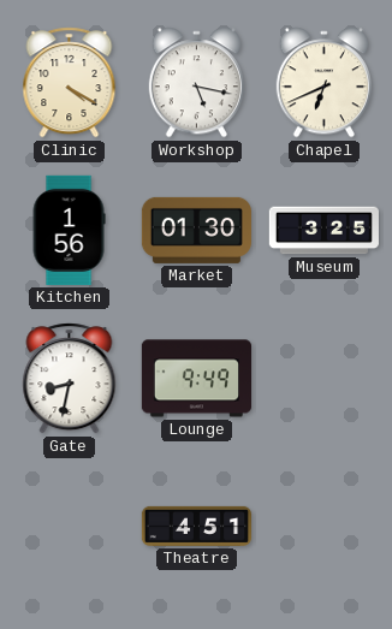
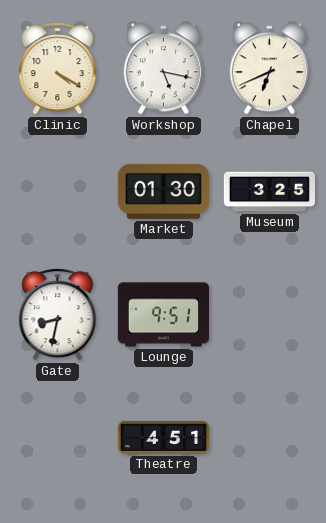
Kitchen: 1:56 -> none
Lounge: 9:49 -> 9:51
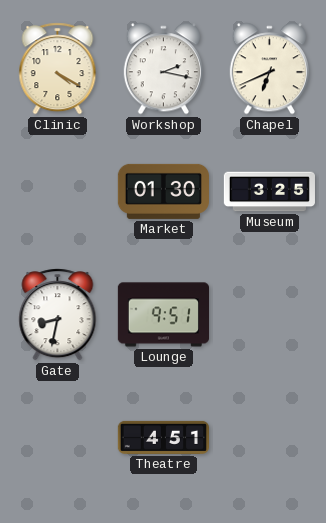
Workshop: 5:17 -> 2:17
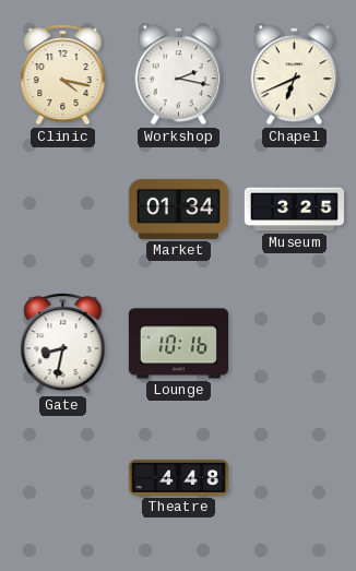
Clinic: 4:20 -> 4:17
Market: 01:30 -> 01:34
Lounge: 9:51 -> 10:16
Theatre: 4:51 -> 4:48
